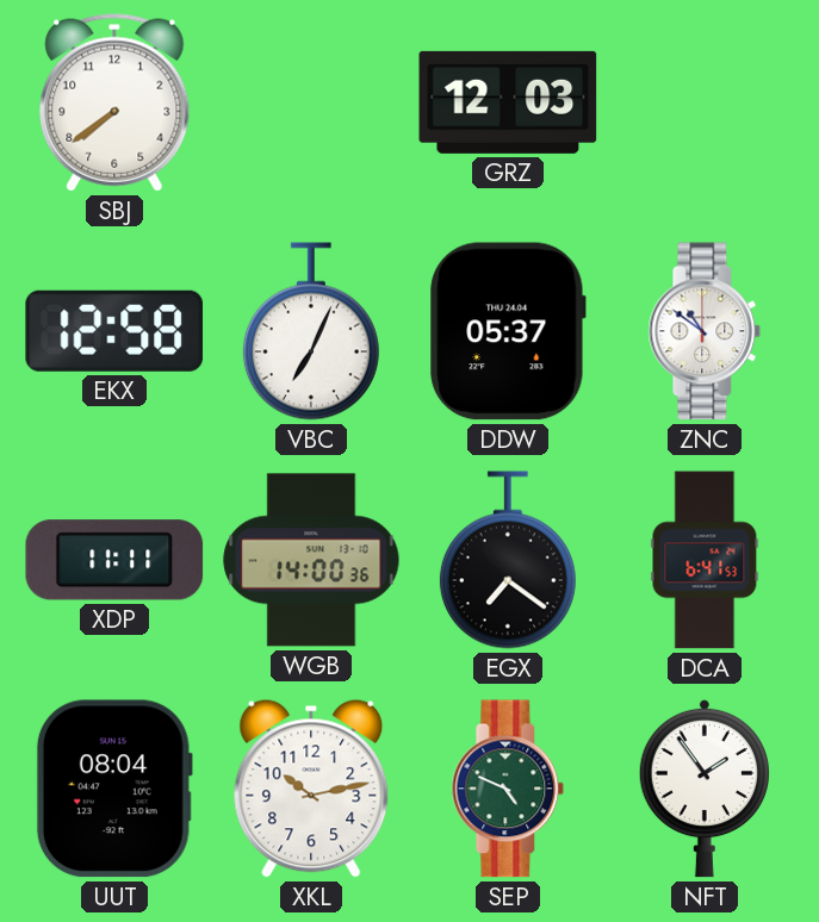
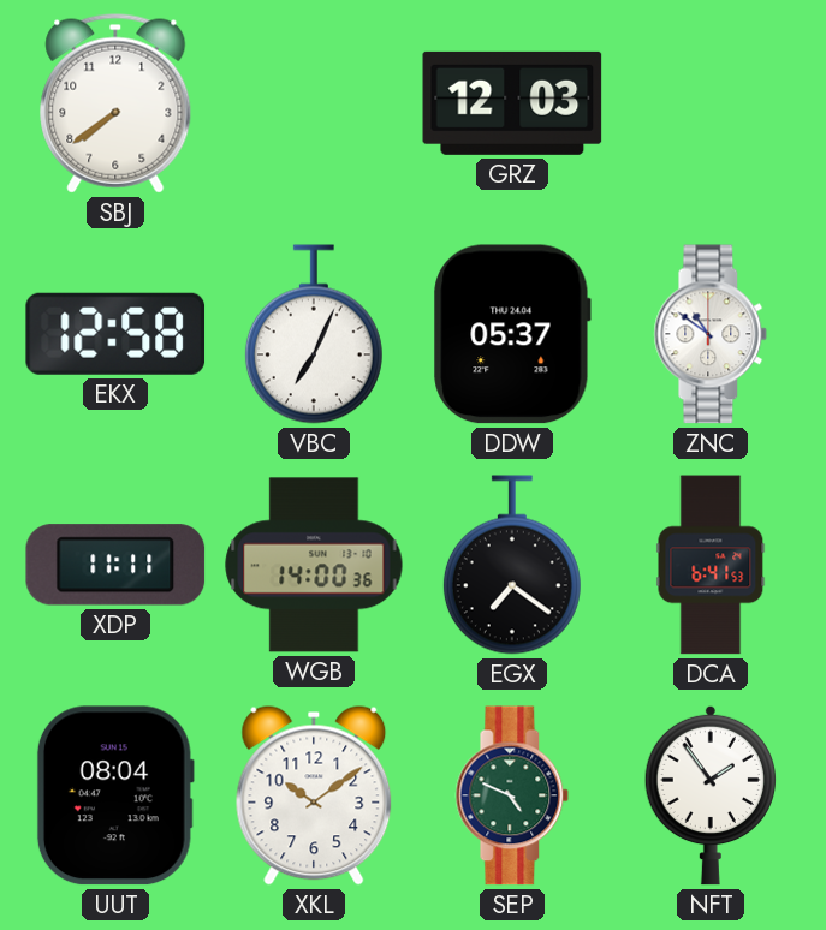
XKL: 10:13 -> 10:09
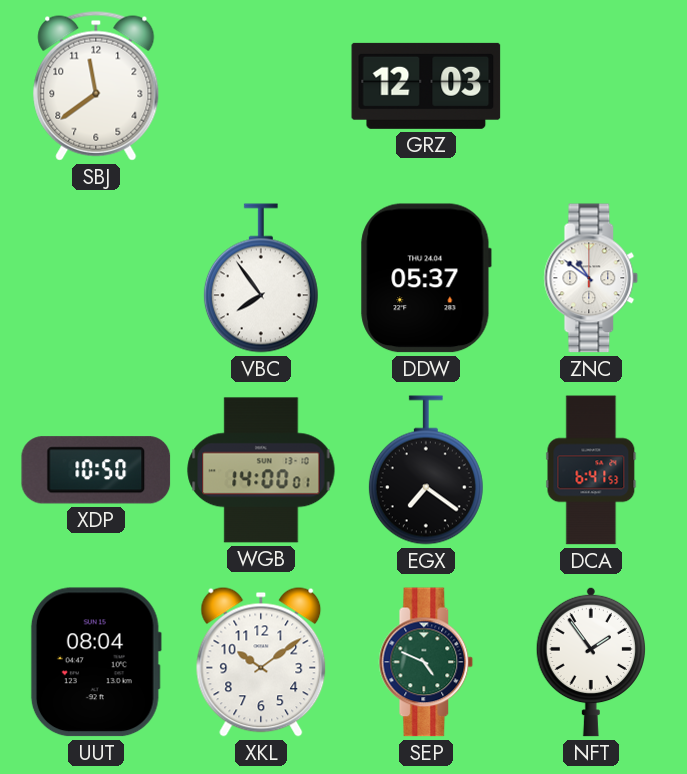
SBJ: 7:39 -> 11:39
EKX: 12:58 -> none
VBC: 7:04 -> 7:54
XDP: 11:11 -> 10:50
WGB: 14:00:36 -> 14:00:01
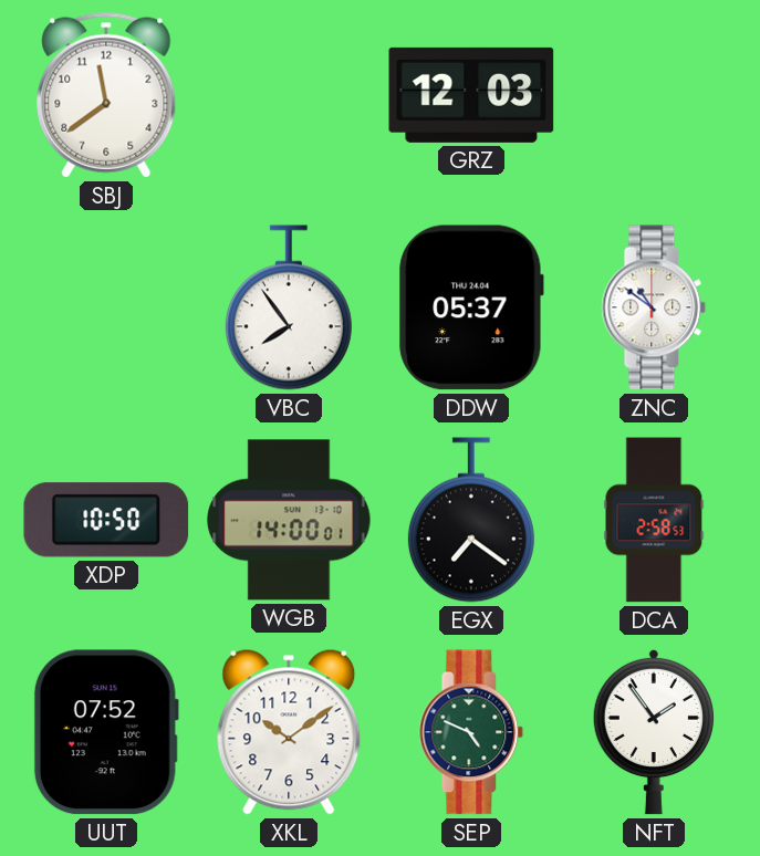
DCA: 6:41 -> 2:58
UUT: 08:04 -> 07:52
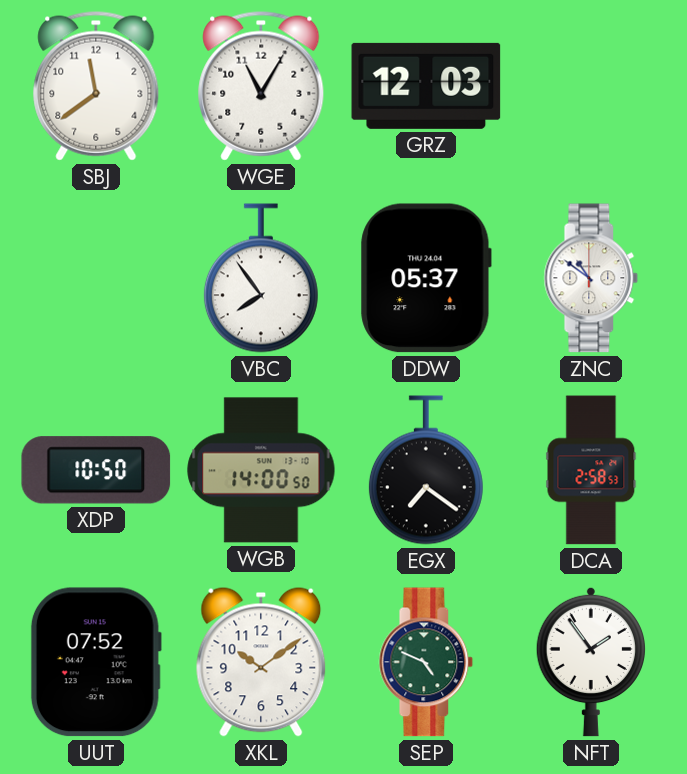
WGE: none -> 11:05
WGB: 14:00:01 -> 14:00:50
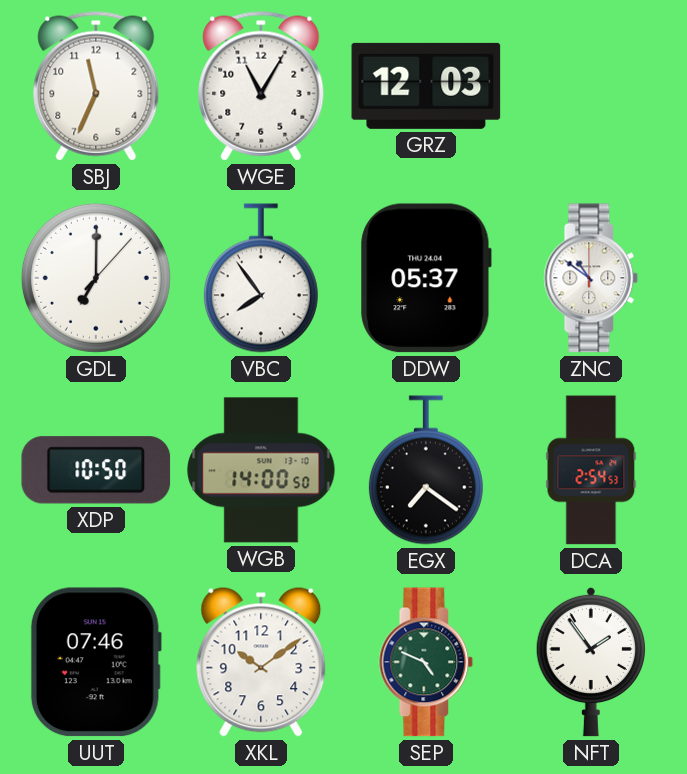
SBJ: 11:39 -> 11:34
GDL: none -> 7:00
DCA: 2:58 -> 2:54
UUT: 07:52 -> 07:46
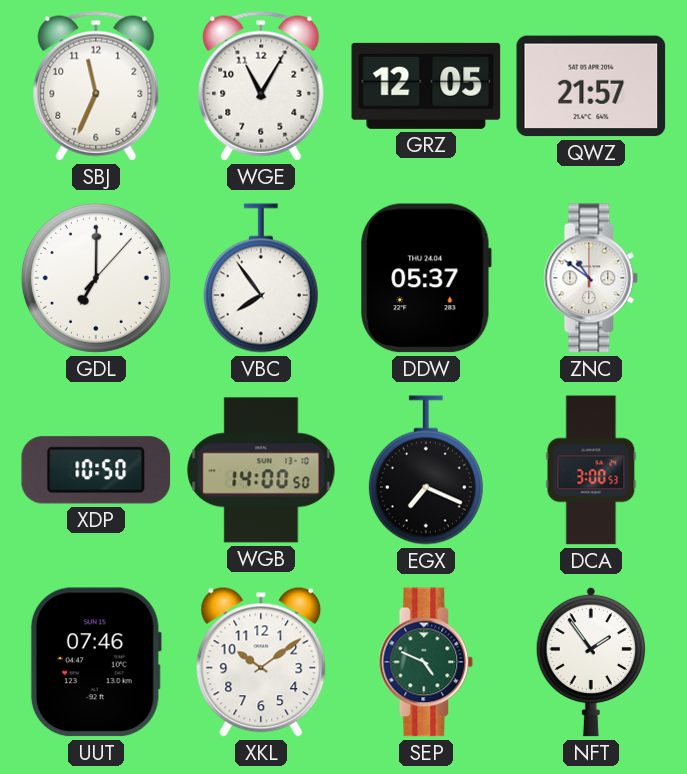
GRZ: 12:03 -> 12:05
QWZ: none -> 21:57
EGX: 7:21 -> 7:19
DCA: 2:54 -> 3:00
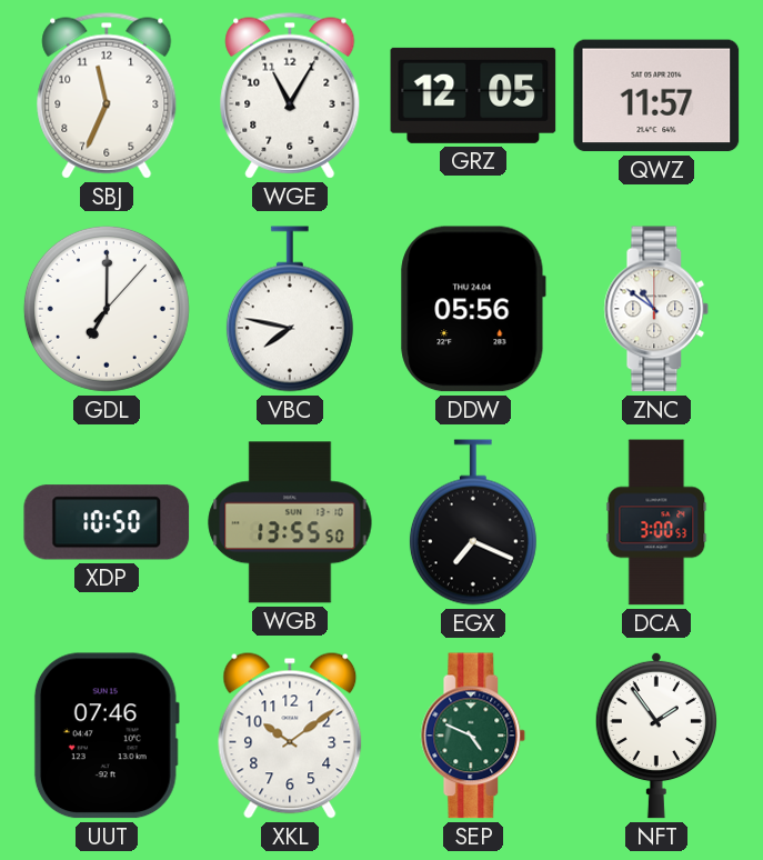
QWZ: 21:57 -> 11:57
VBC: 7:54 -> 7:47
DDW: 05:37 -> 05:56
WGB: 14:00 -> 13:55
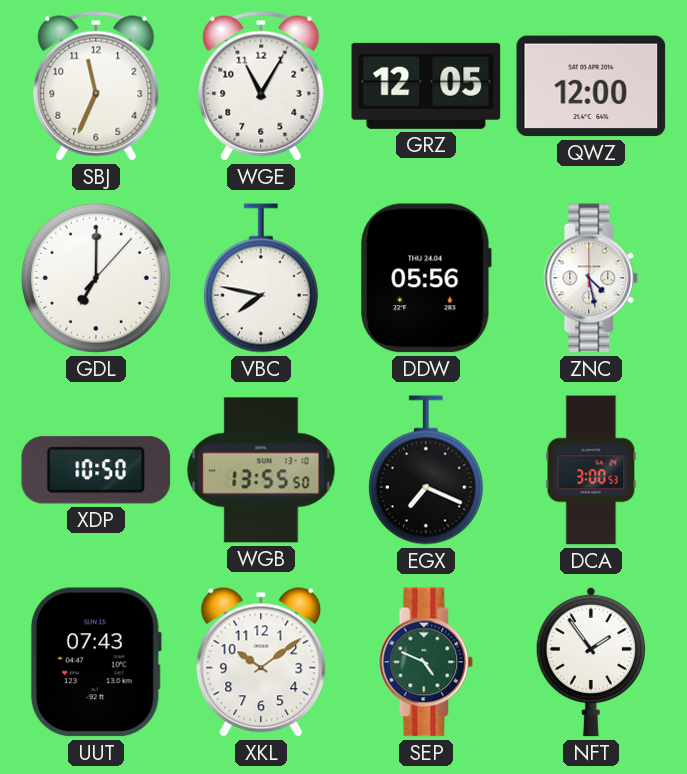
QWZ: 11:57 -> 12:00
ZNC: 10:51 -> 4:28
UUT: 07:46 -> 07:43
